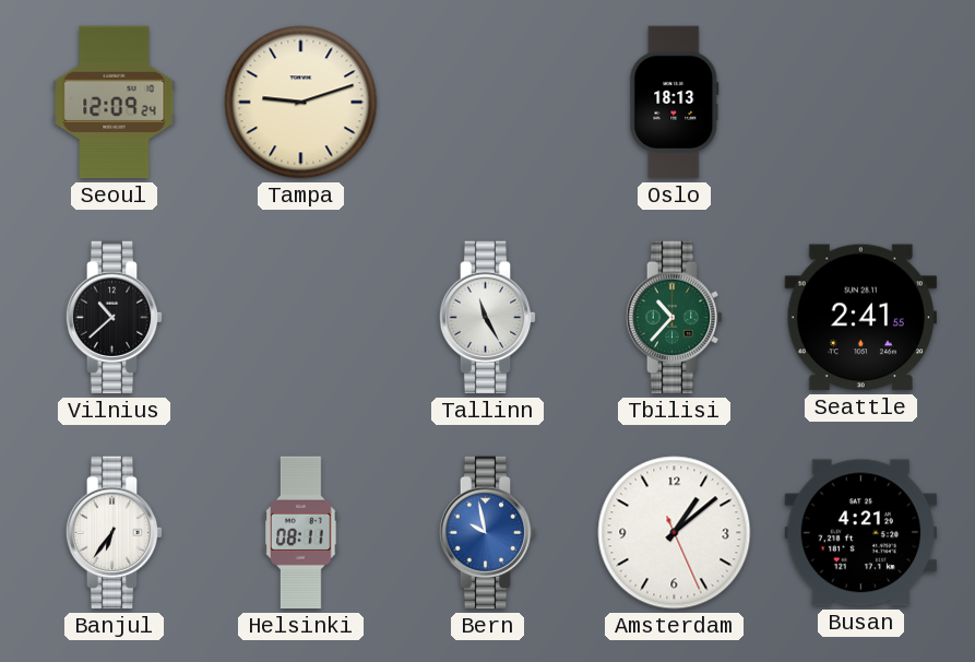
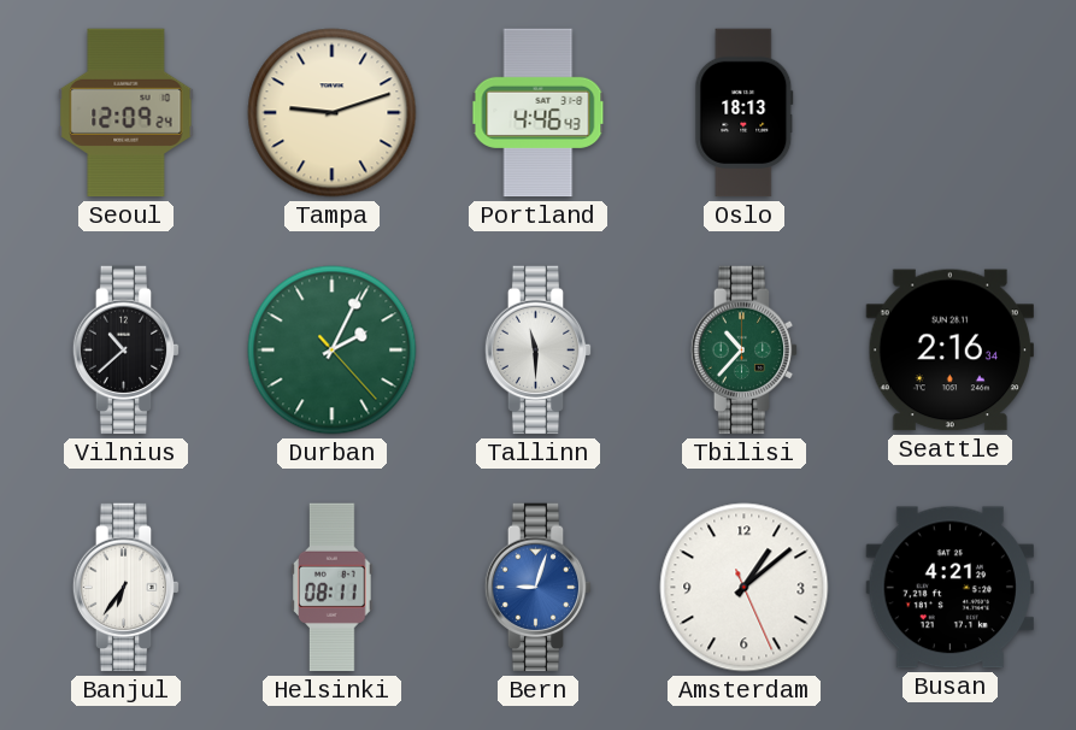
Portland: none -> 4:46
Durban: none -> 2:04
Tallinn: 11:25 -> 11:30
Seattle: 2:41 -> 2:16
Bern: 9:58 -> 9:03
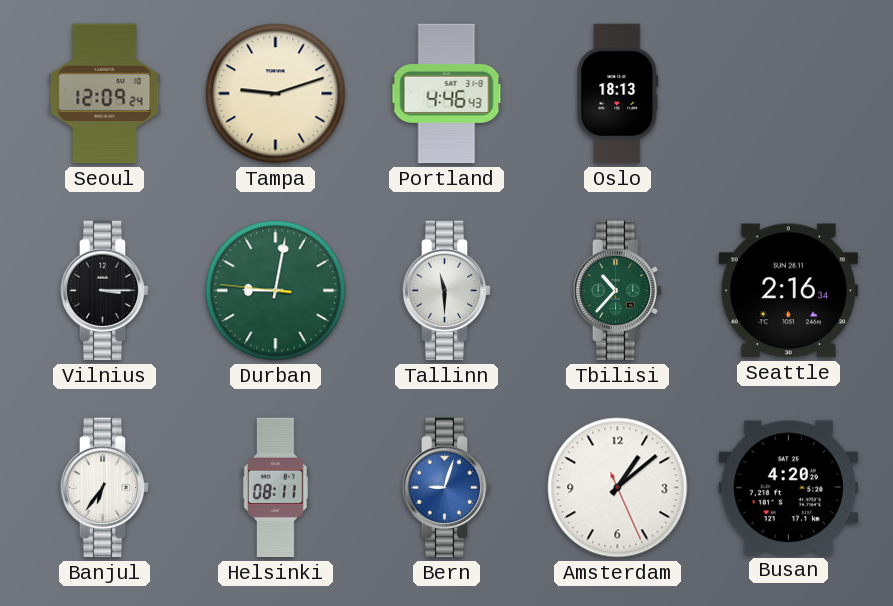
Vilnius: 10:38 -> 3:15
Durban: 2:04 -> 9:01
Busan: 4:21 -> 4:20
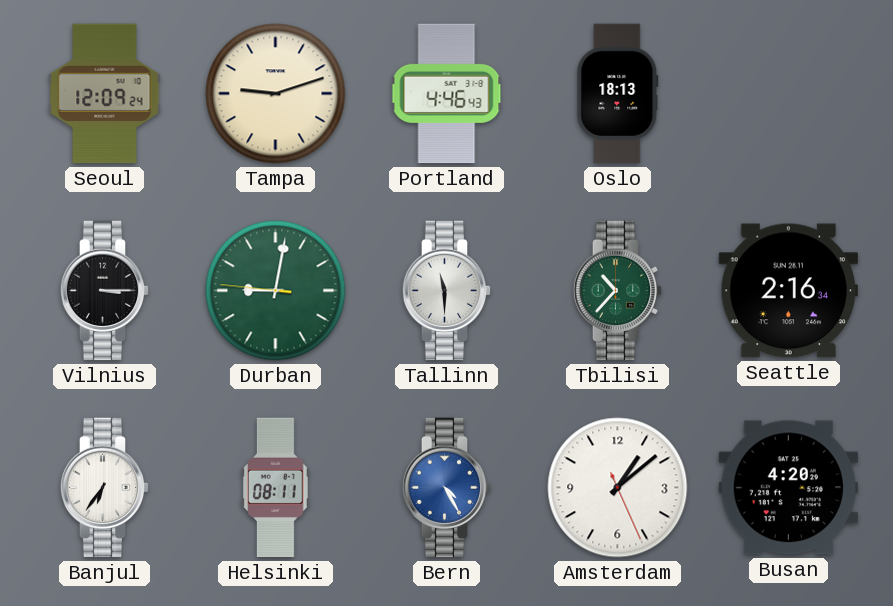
Bern: 9:03 -> 4:25
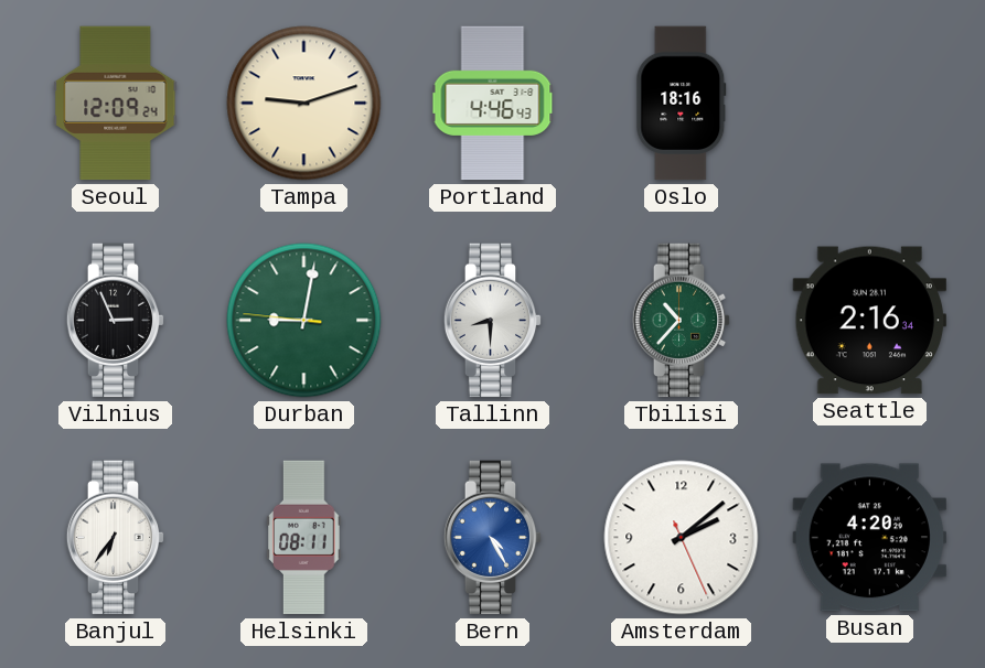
Oslo: 18:13 -> 18:16
Vilnius: 3:15 -> 2:56
Tallinn: 11:30 -> 8:30
Amsterdam: 1:08 -> 2:08
